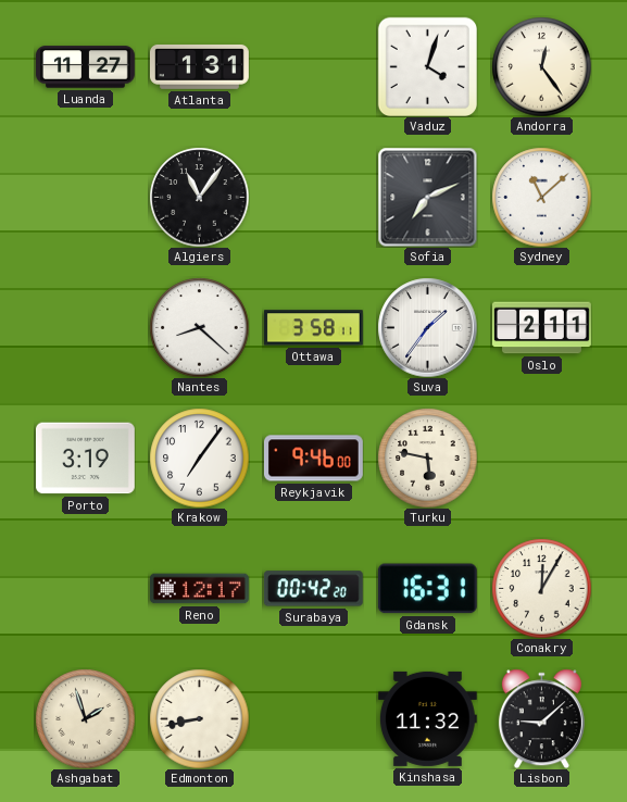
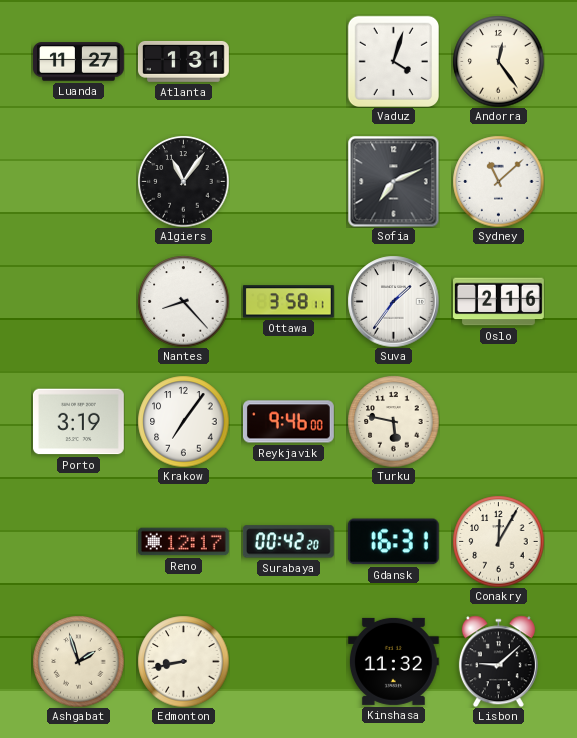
Nantes: 8:22 -> 8:23
Oslo: 2:11 -> 2:16
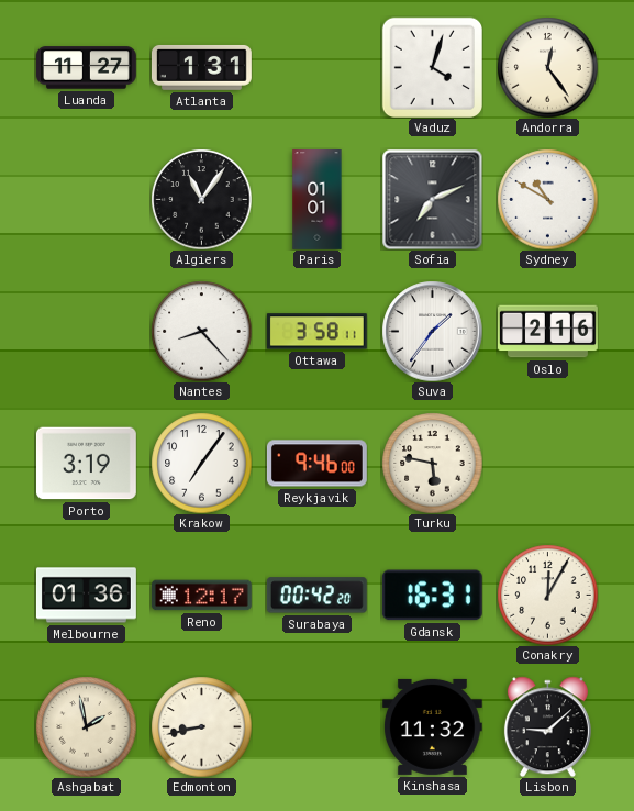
Paris: none -> 01:01
Sydney: 11:08 -> 10:50
Melbourne: none -> 01:36
Ashgabat: 1:57 -> 1:58
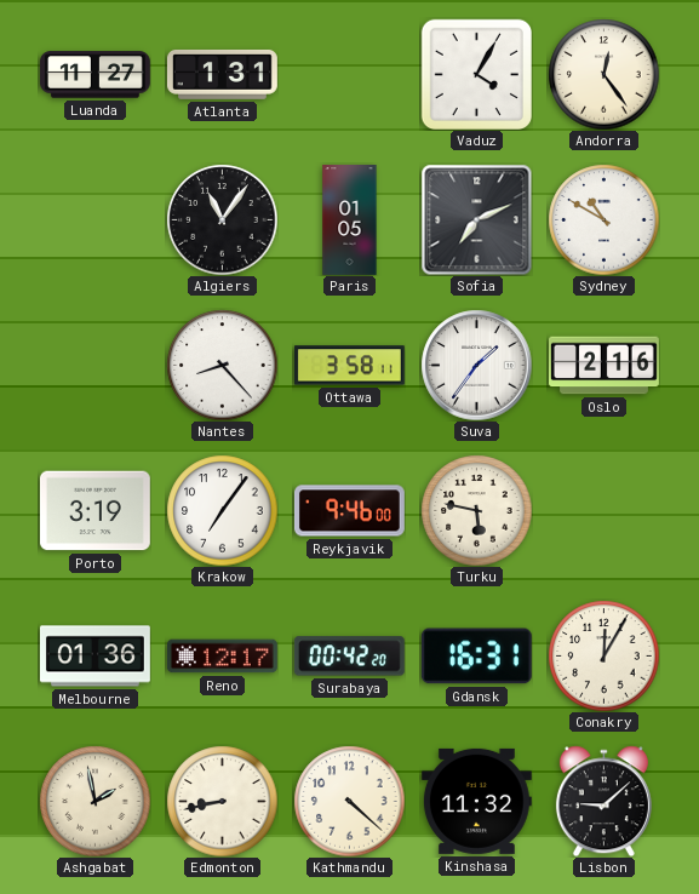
Vaduz: 4:03 -> 4:05
Paris: 01:01 -> 01:05
Kathmandu: none -> 4:22
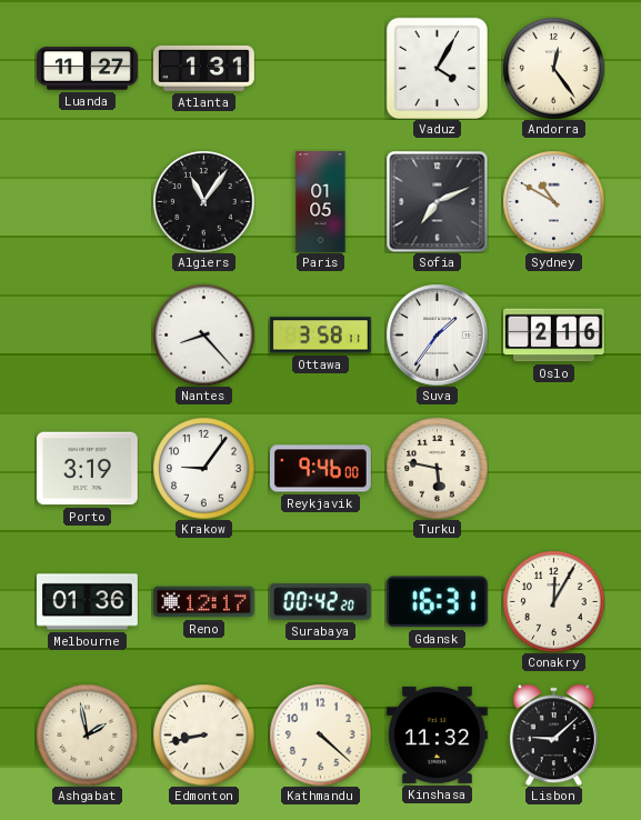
Krakow: 7:06 -> 9:06
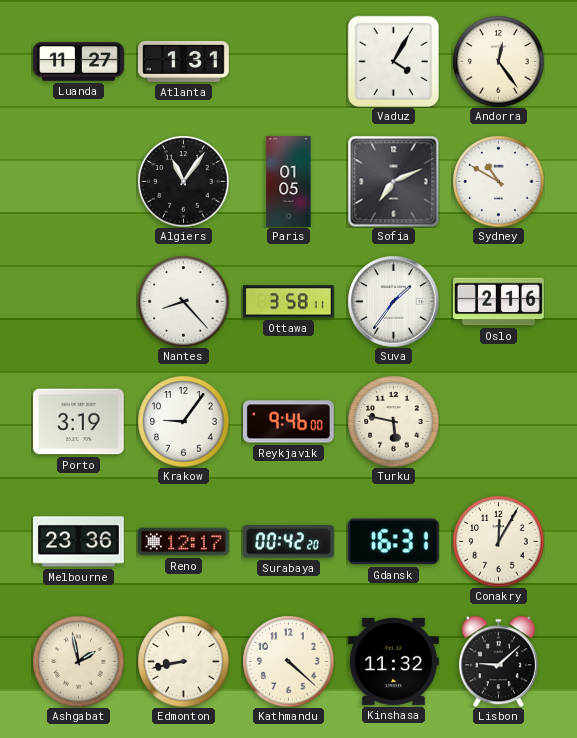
Melbourne: 01:36 -> 23:36
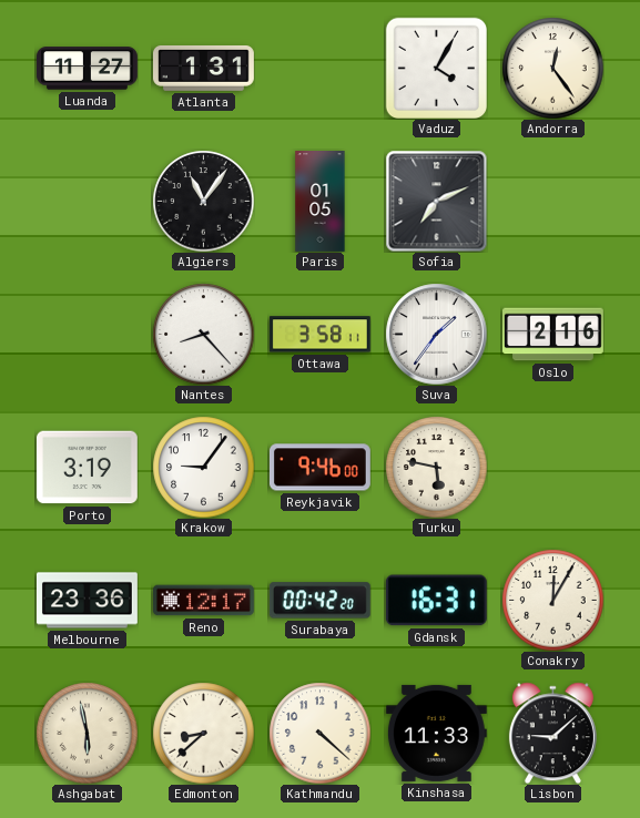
Sydney: 10:50 -> none
Ashgabat: 1:58 -> 5:58
Edmonton: 8:43 -> 8:38
Kinshasa: 11:32 -> 11:33
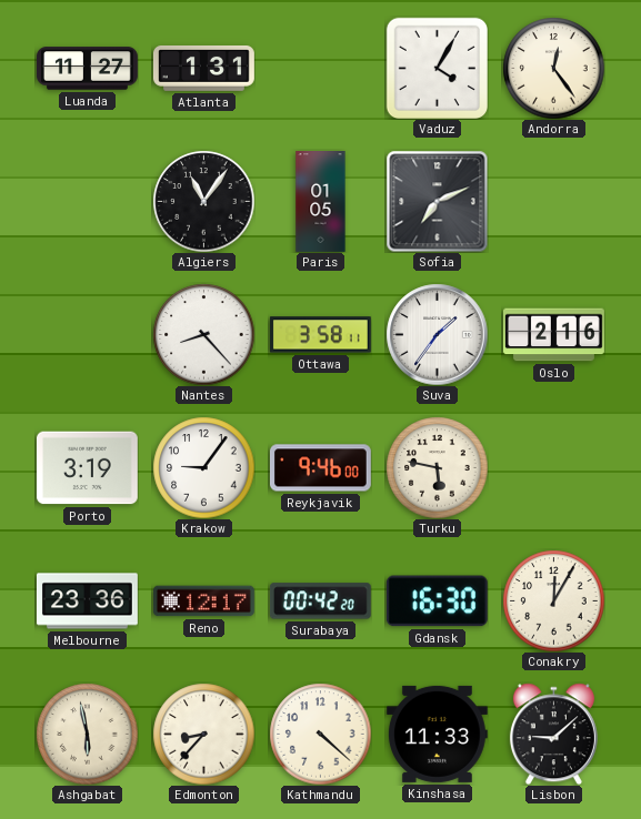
Gdansk: 16:31 -> 16:30
Edmonton: 8:38 -> 8:37
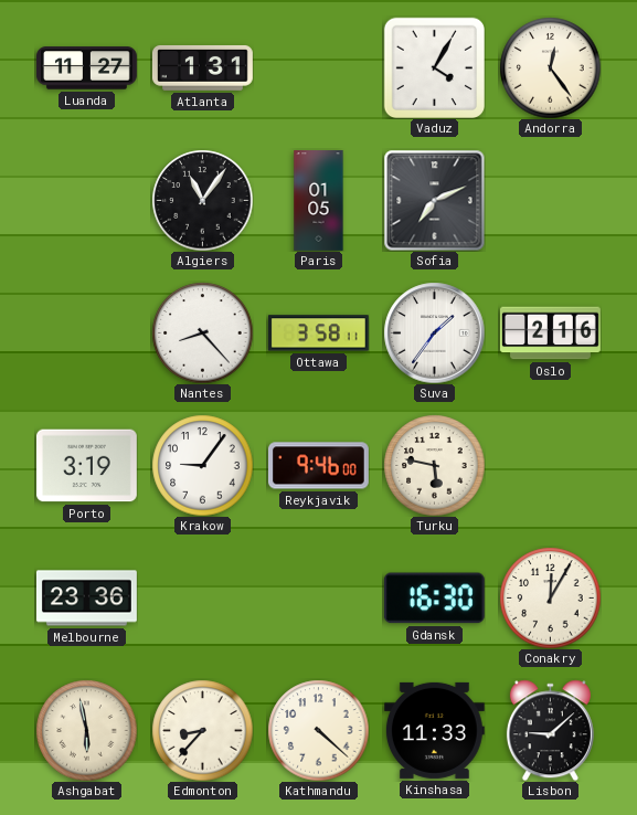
Reno: 12:17 -> none
Surabaya: 00:42 -> none
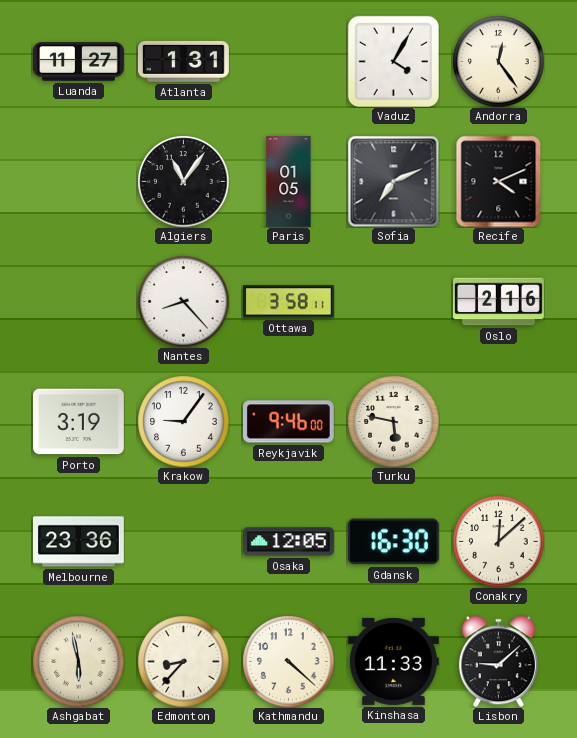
Recife: none -> 4:11
Suva: 1:36 -> none
Osaka: none -> 12:05
Conakry: 12:05 -> 12:08
